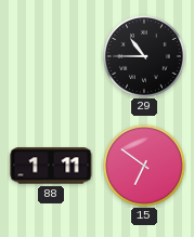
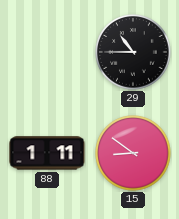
15: 6:51 -> 8:51
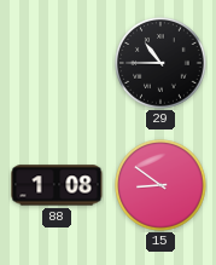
88: 1:11 -> 1:08
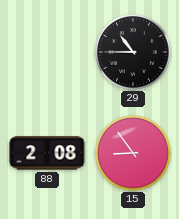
88: 1:08 -> 2:08
15: 8:51 -> 8:54
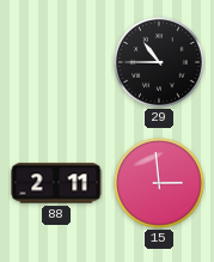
88: 2:08 -> 2:11
15: 8:54 -> 2:59
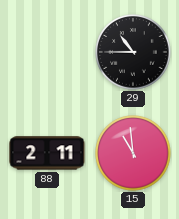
15: 2:59 -> 10:59
